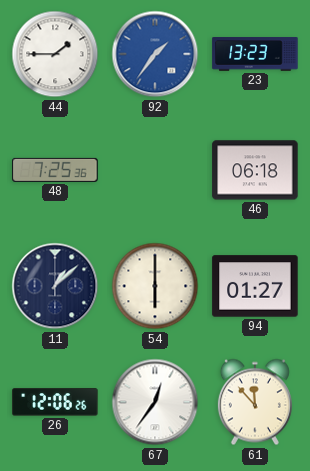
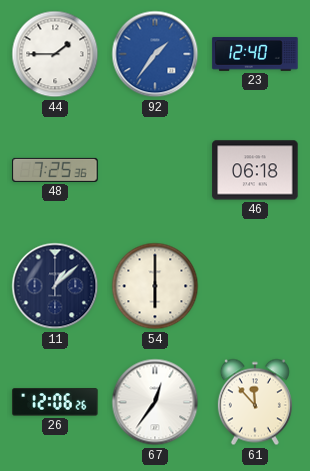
23: 13:23 -> 12:40
94: 01:27 -> none
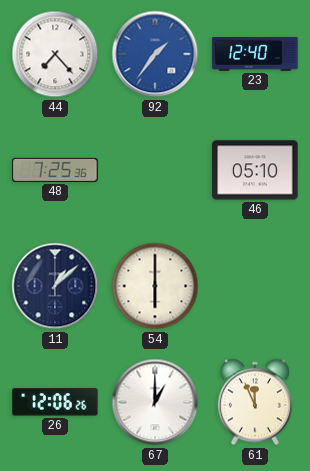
44: 1:45 -> 7:23
46: 06:18 -> 05:10
67: 12:36 -> 1:00
61: 11:53 -> 11:56
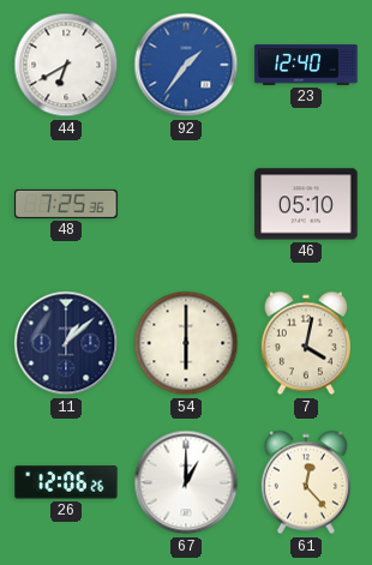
44: 7:23 -> 6:40
7: none -> 4:02
61: 11:56 -> 12:23
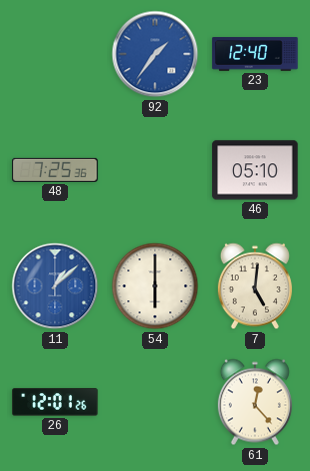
44: 6:40 -> none
11 dial: navy -> blue
7: 4:02 -> 5:01
26: 12:06 -> 12:01
67: 1:00 -> none
